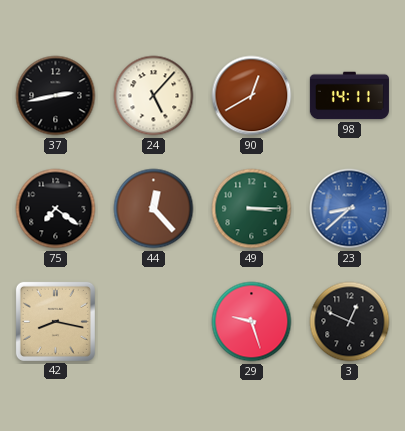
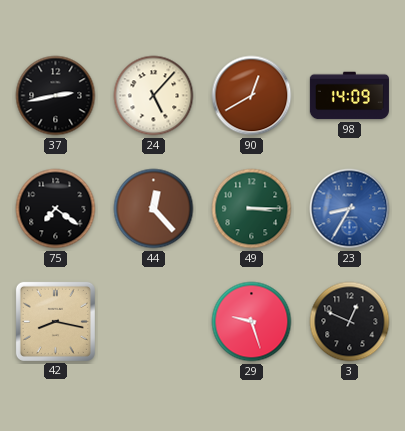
98: 14:11 -> 14:09
23: 8:38 -> 8:35
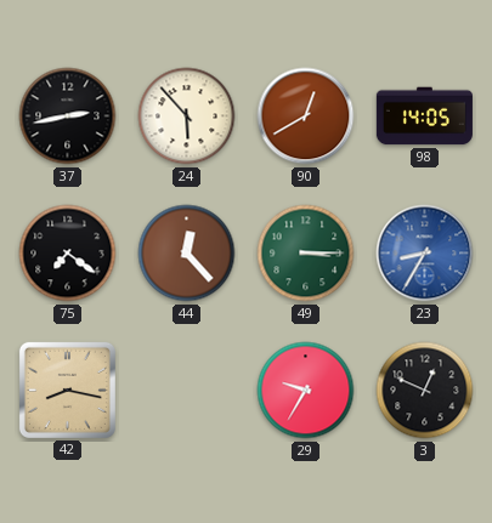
24: 5:07 -> 5:53
98: 14:09 -> 14:05
29: 9:27 -> 9:35
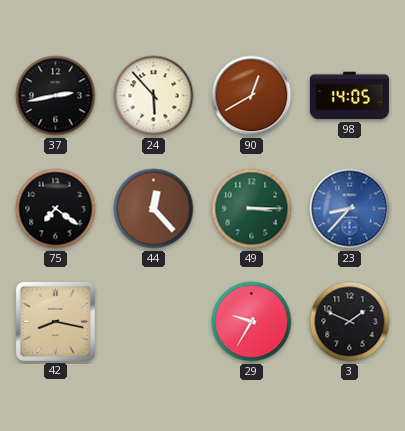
23: 8:35 -> 8:37
3: 12:49 -> 1:49
